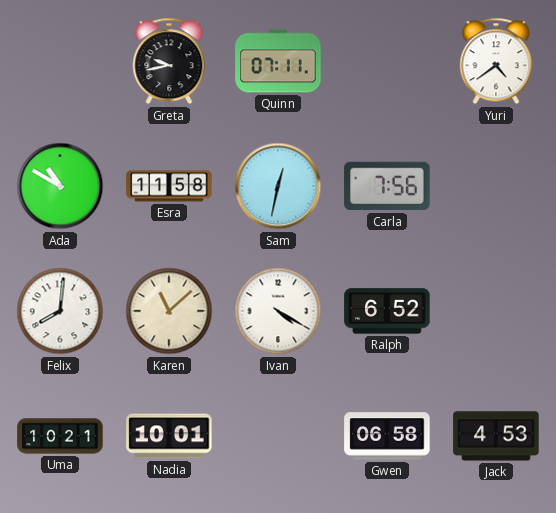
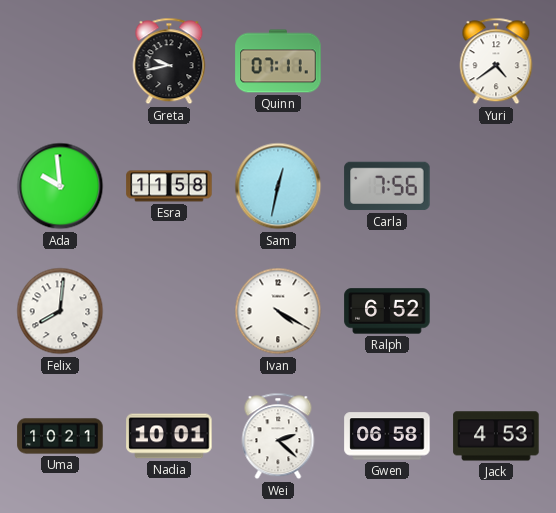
Ada: 10:50 -> 9:59
Karen: 11:08 -> none
Wei: none -> 2:22
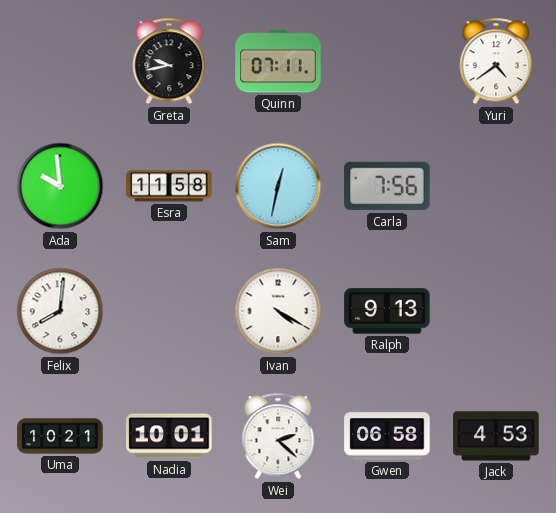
Ralph: 6:52 -> 9:13
